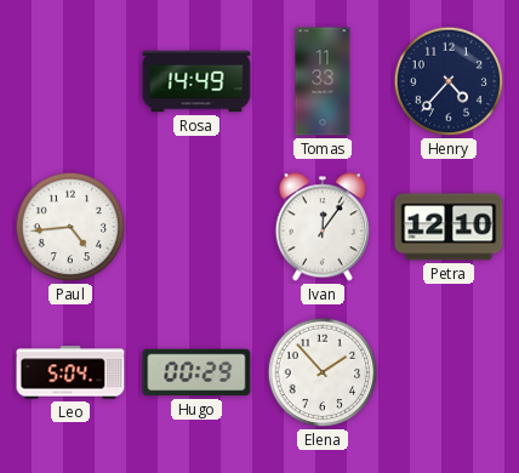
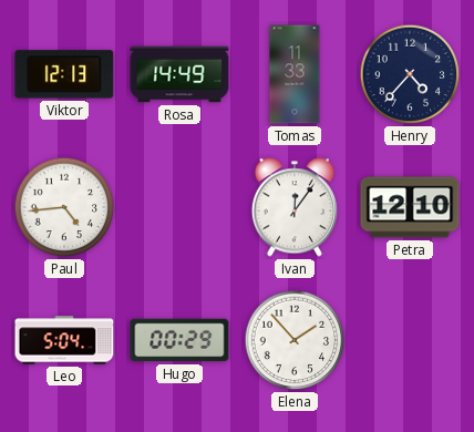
Viktor: none -> 12:13
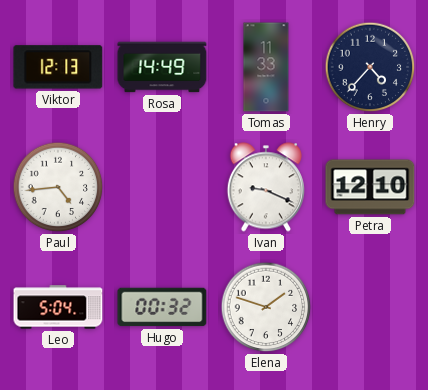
Ivan: 12:06 -> 9:19
Hugo: 00:29 -> 00:32
Elena: 1:53 -> 1:48
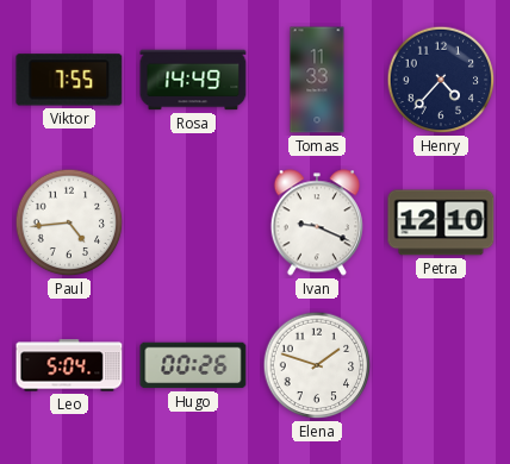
Viktor: 12:13 -> 7:55
Hugo: 00:32 -> 00:26
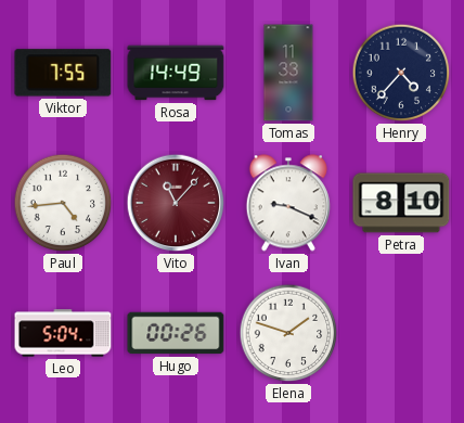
Vito: none -> 11:07
Petra: 12:10 -> 8:10
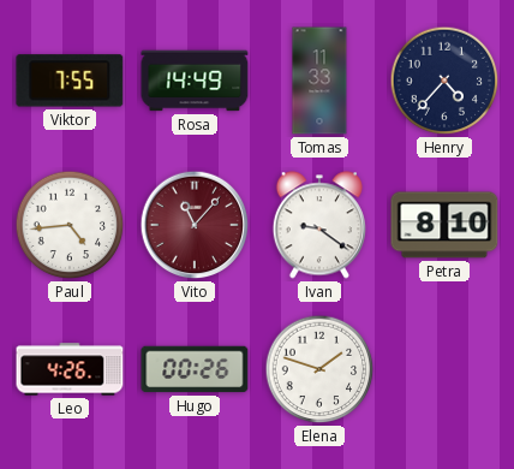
Ivan: 9:19 -> 9:21
Leo: 5:04 -> 4:26
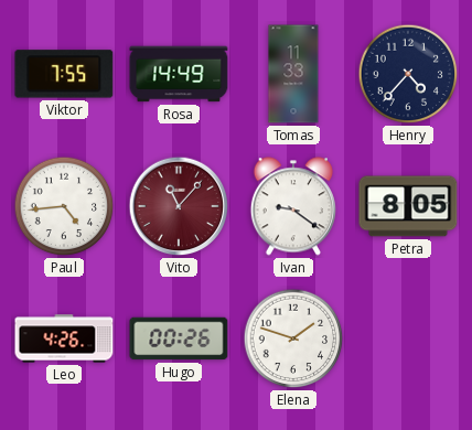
Petra: 8:10 -> 8:05
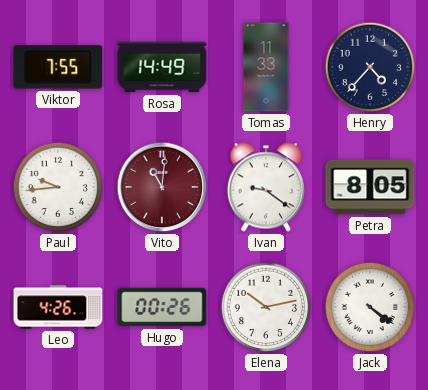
Paul: 4:44 -> 9:44
Vito: 11:07 -> 11:01
Elena: 1:48 -> 10:13
Jack: none -> 4:21
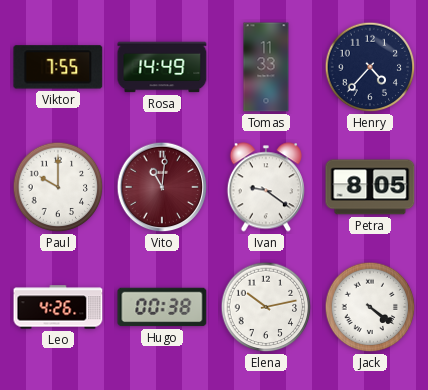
Paul: 9:44 -> 10:00
Hugo: 00:26 -> 00:38
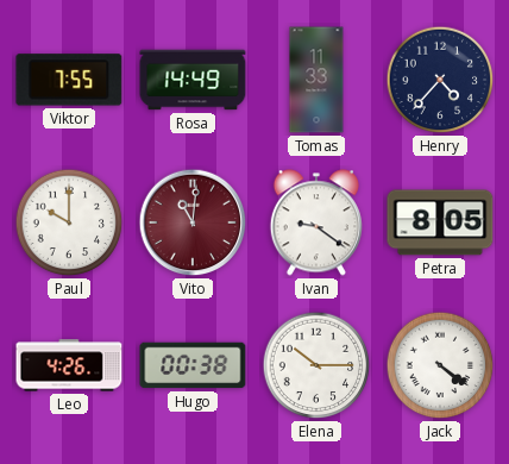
Elena: 10:13 -> 10:15
